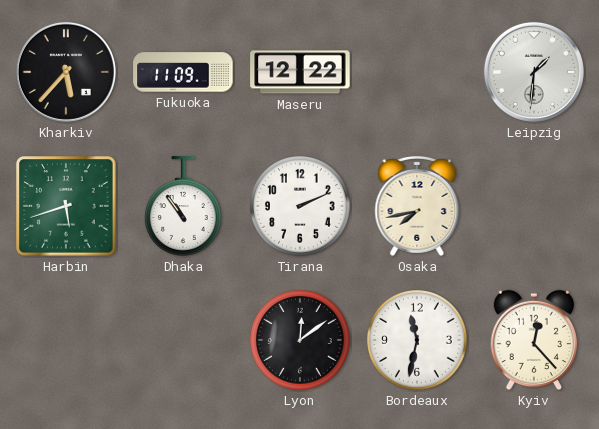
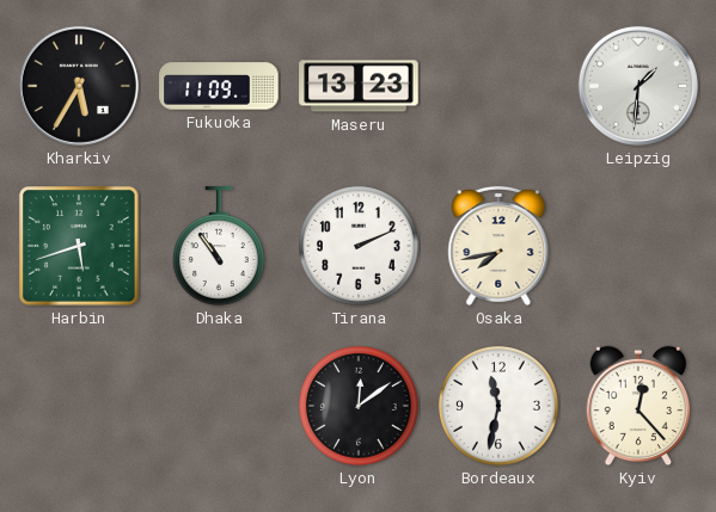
Kharkiv: 5:37 -> 5:35
Maseru: 12:22 -> 13:23
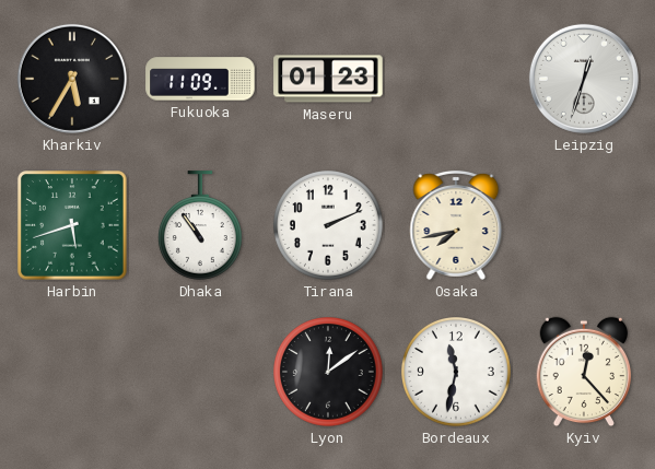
Maseru: 13:23 -> 01:23
Leipzig: 1:31 -> 12:33
